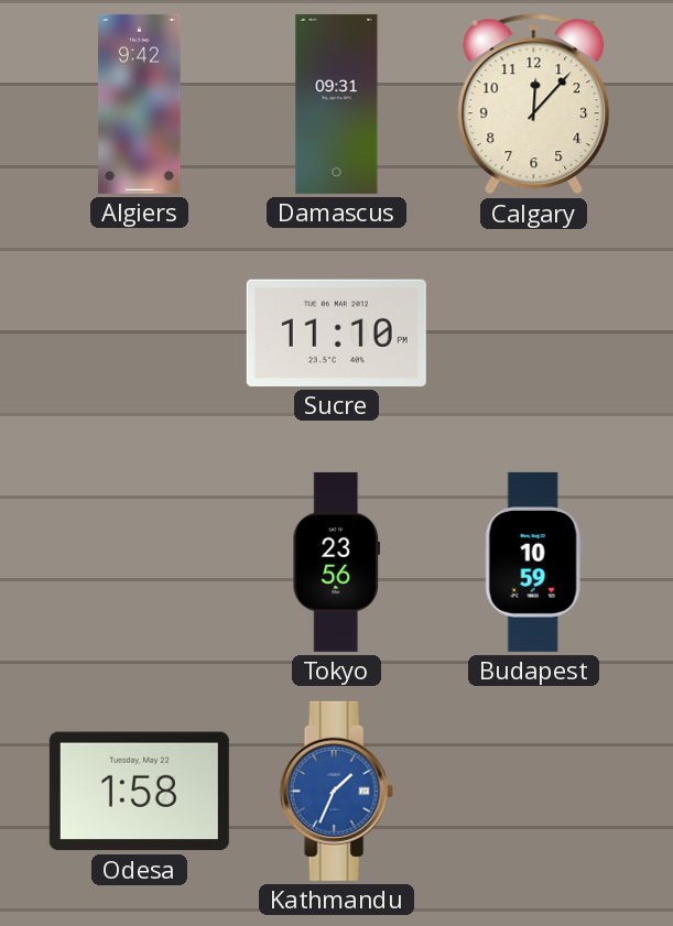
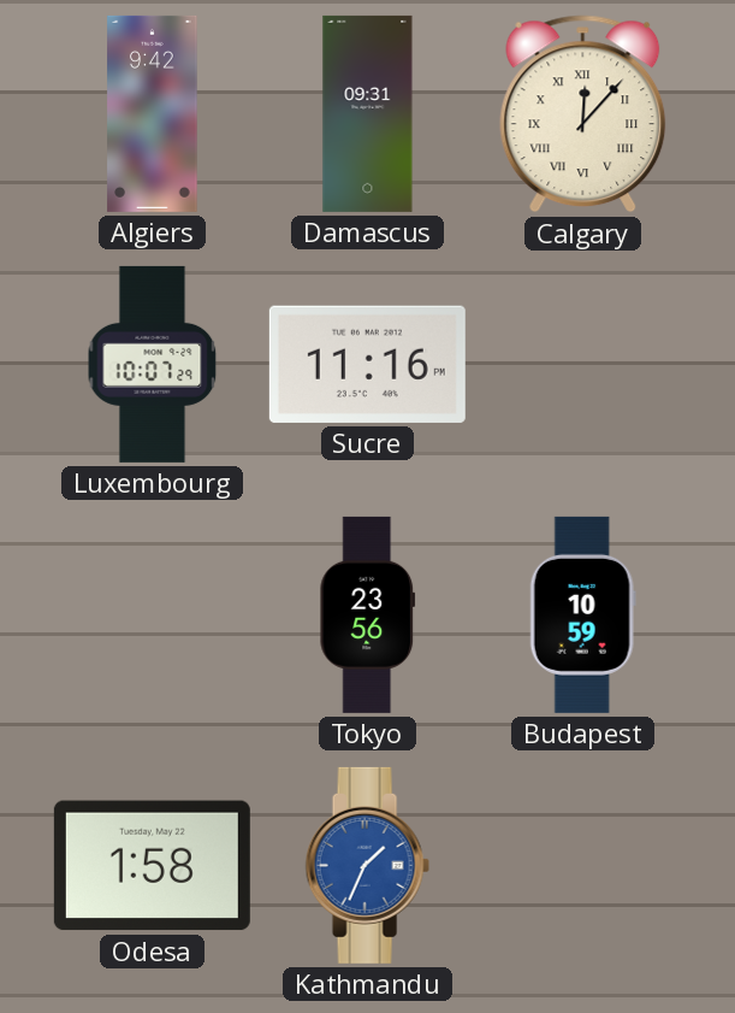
Calgary numerals: Arabic -> Roman
Luxembourg: none -> 10:07
Sucre: 11:10 -> 11:16
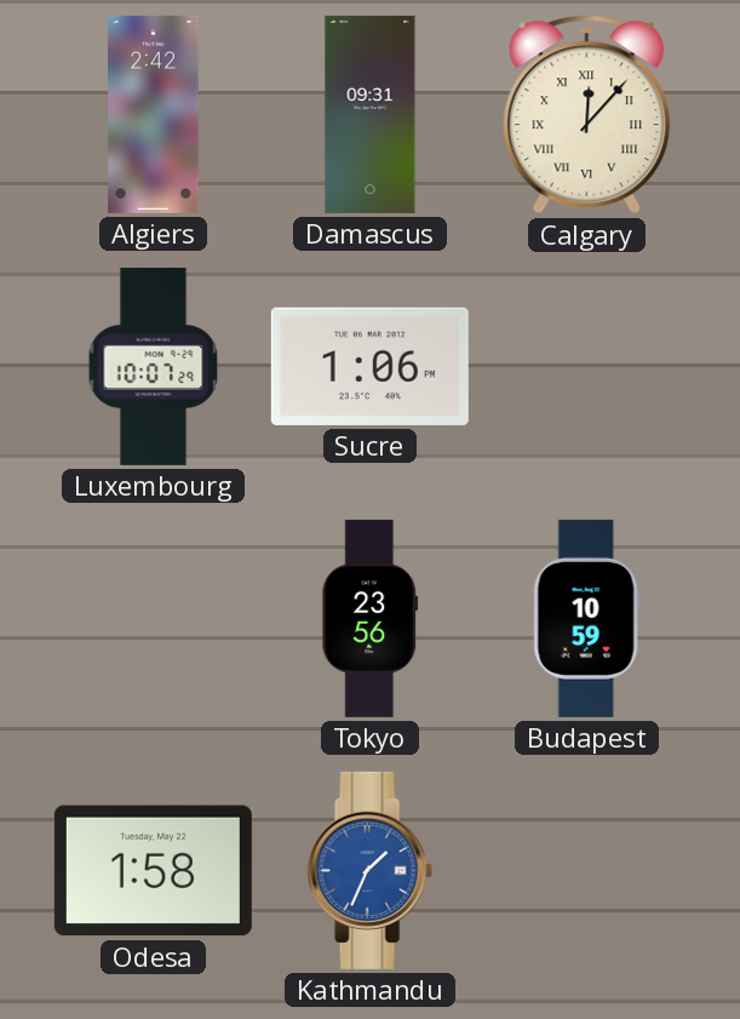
Algiers: 9:42 -> 2:42
Sucre: 11:16 -> 1:06
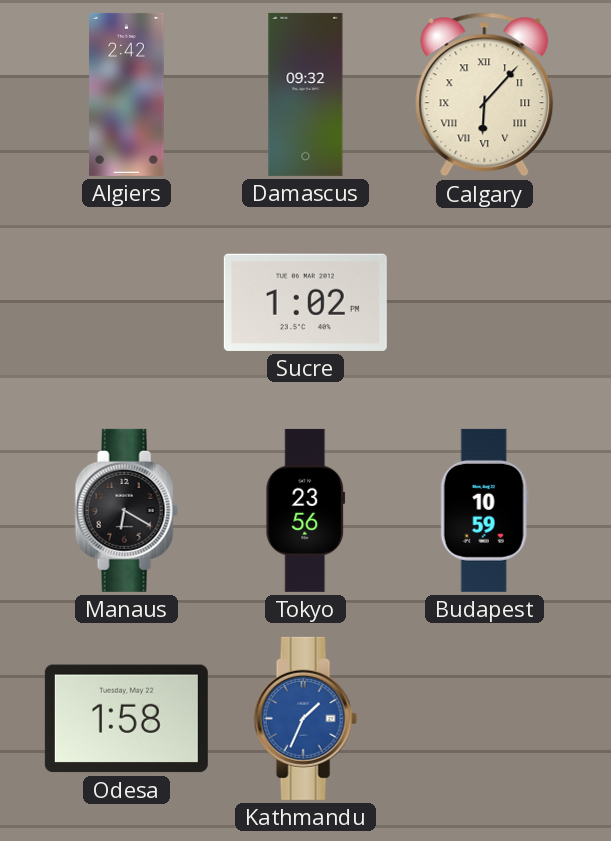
Damascus: 09:31 -> 09:32
Calgary: 12:07 -> 6:07
Luxembourg: 10:07 -> none
Sucre: 1:06 -> 1:02
Manaus: none -> 6:20
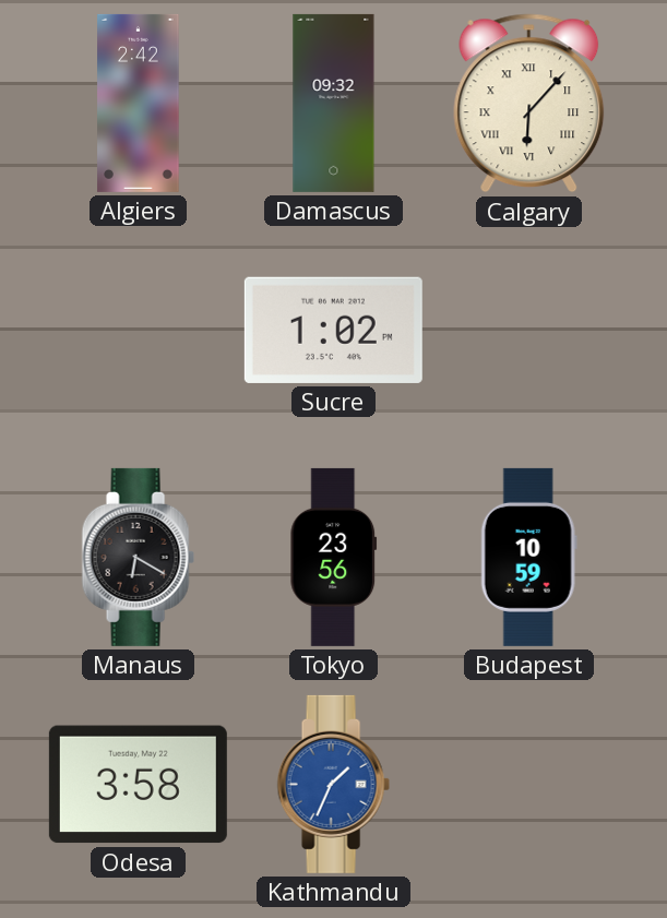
Odesa: 1:58 -> 3:58
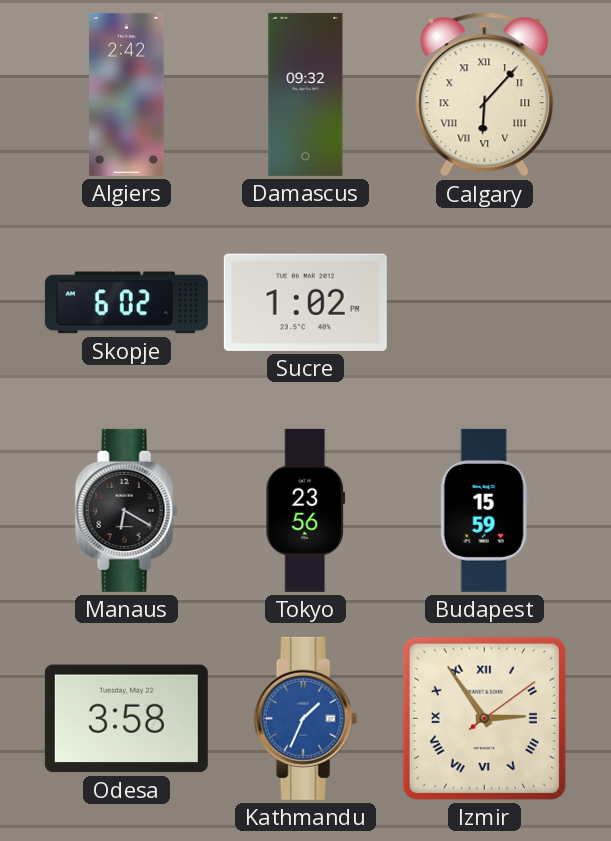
Skopje: none -> 6:02
Budapest: 10:59 -> 15:59
Izmir: none -> 2:54
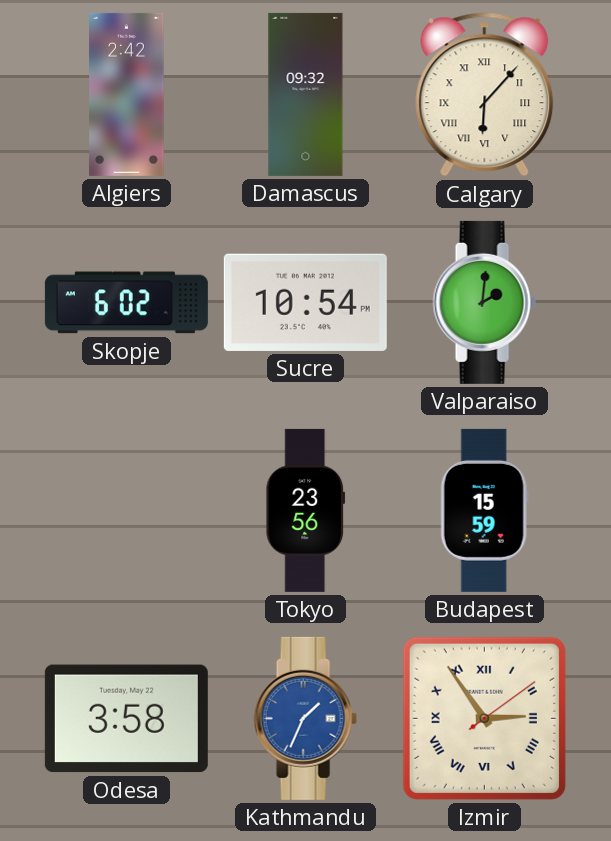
Sucre: 1:02 -> 10:54
Valparaiso: none -> 2:01
Manaus: 6:20 -> none
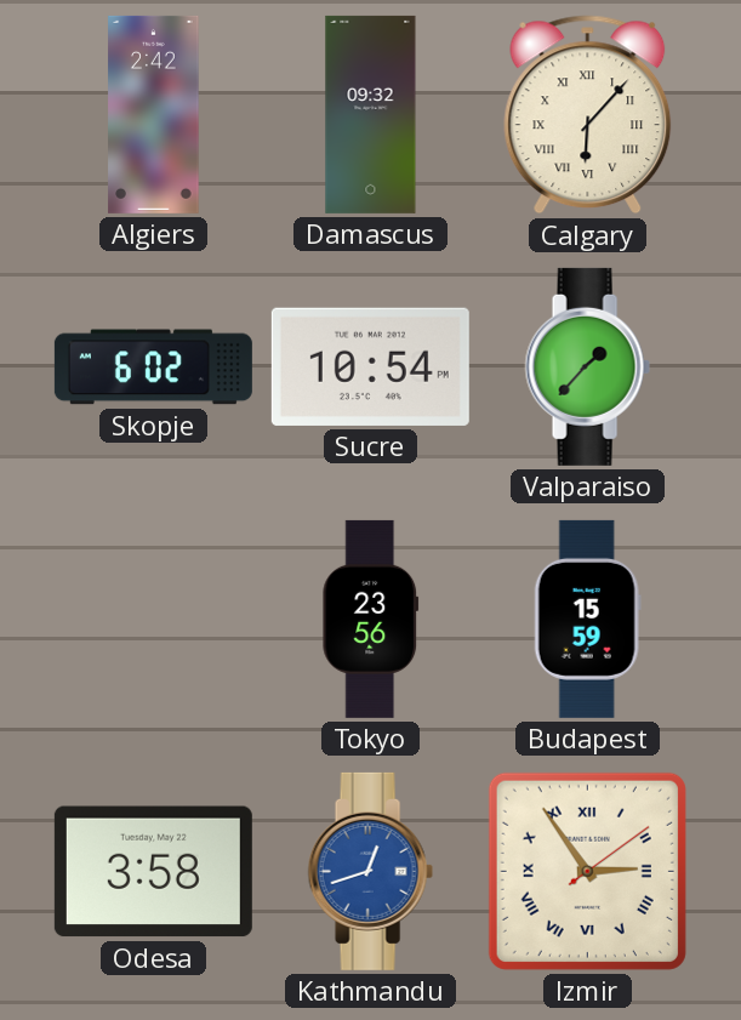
Valparaiso: 2:01 -> 1:37
Kathmandu: 1:34 -> 12:42
